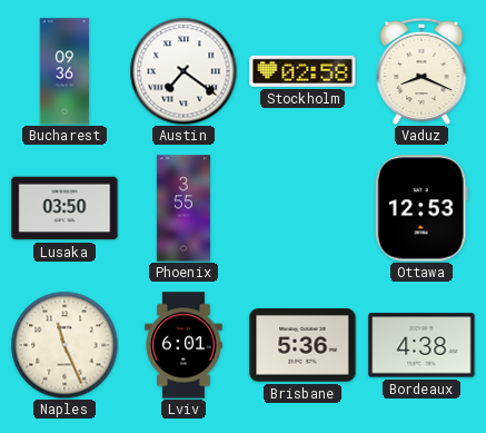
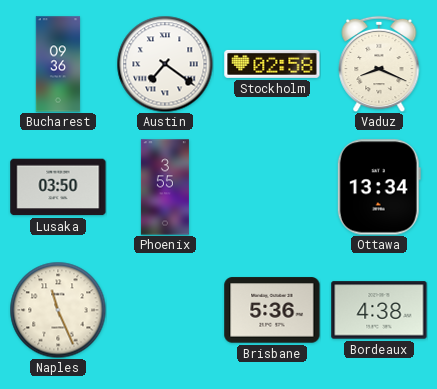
Ottawa: 12:53 -> 13:34
Lviv: 6:01 -> none
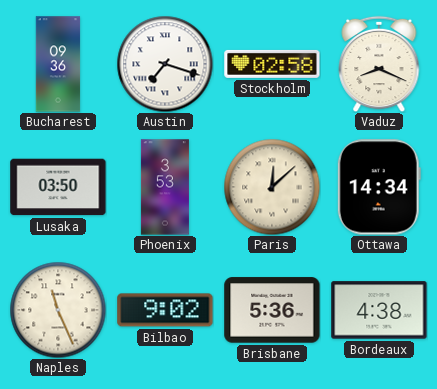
Austin: 7:21 -> 7:18
Phoenix: 3:55 -> 3:53
Paris: none -> 12:08
Ottawa: 13:34 -> 14:34
Bilbao: none -> 9:02
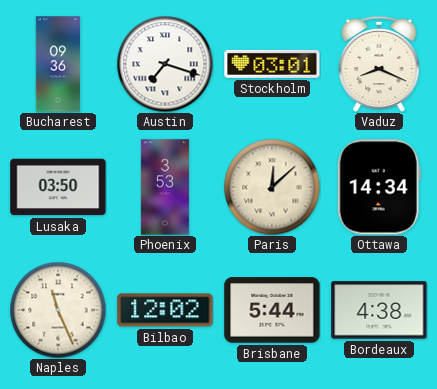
Stockholm: 02:58 -> 03:01
Bilbao: 9:02 -> 12:02
Brisbane: 5:36 -> 5:44
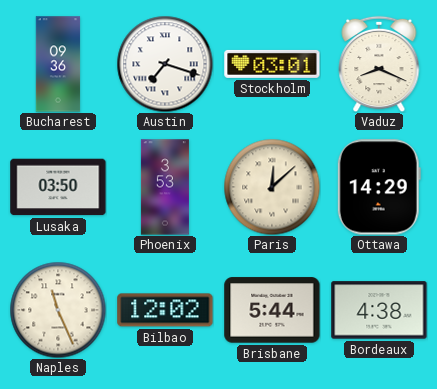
Ottawa: 14:34 -> 14:29
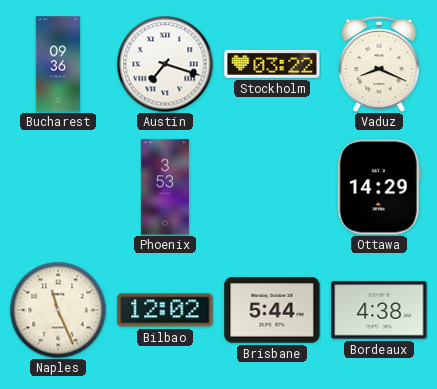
Stockholm: 03:01 -> 03:22
Lusaka: 03:50 -> none
Paris: 12:08 -> none
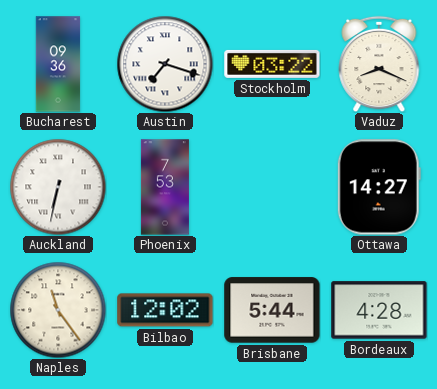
Auckland: none -> 6:32
Phoenix: 3:53 -> 7:53
Ottawa: 14:29 -> 14:27
Naples: 11:26 -> 11:24
Bordeaux: 4:38 -> 4:28
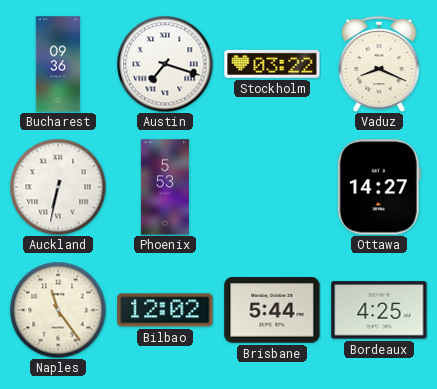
Phoenix: 7:53 -> 5:53
Bordeaux: 4:28 -> 4:25
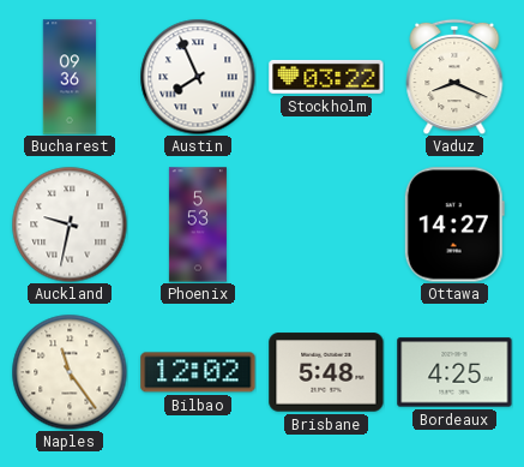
Austin: 7:18 -> 7:56
Auckland: 6:32 -> 9:32
Brisbane: 5:44 -> 5:48
